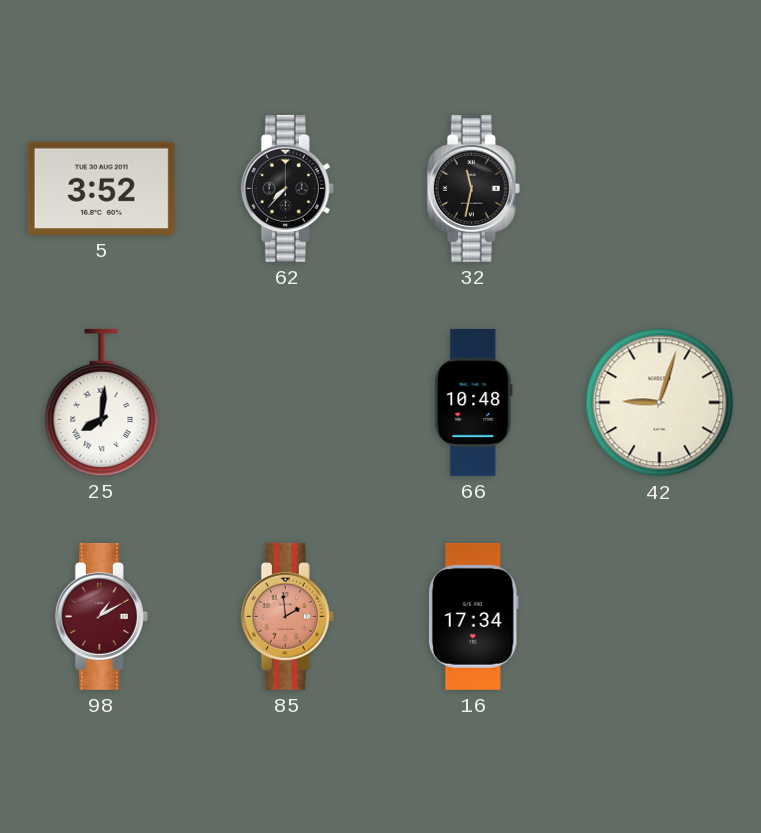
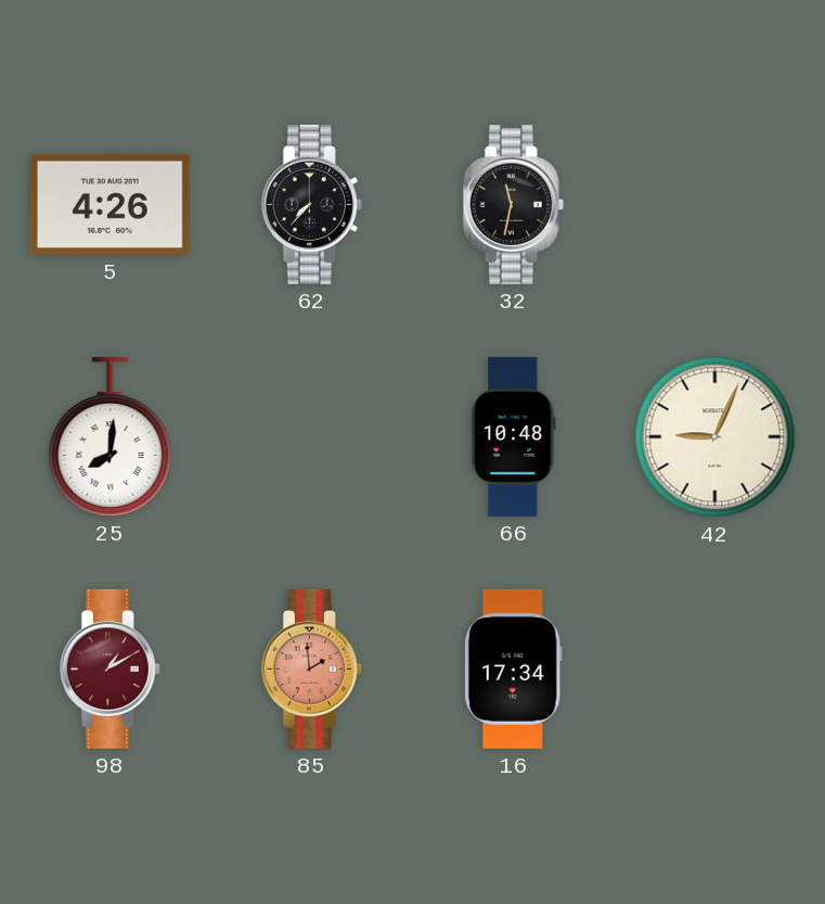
5: 3:52 -> 4:26
42: 9:03 -> 9:04
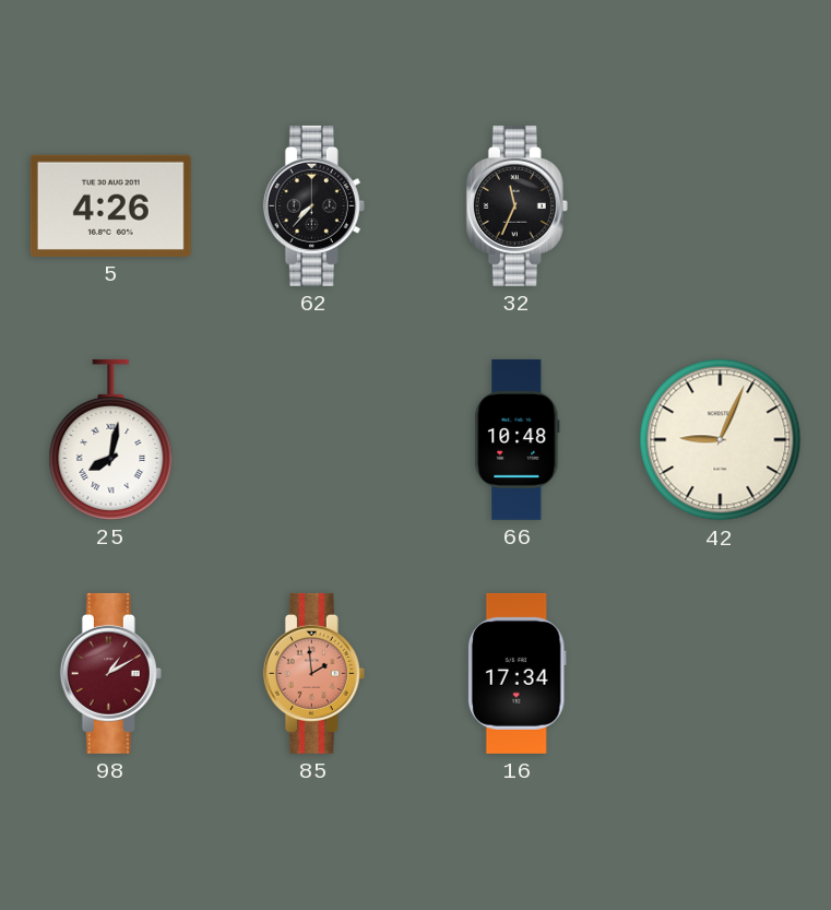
32: 11:32 -> 11:34
25: 8:01 -> 8:02
